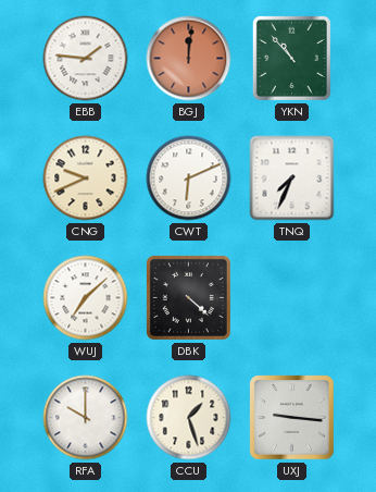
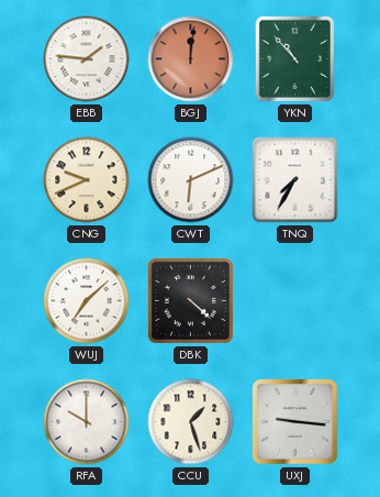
TNQ: 7:34 -> 7:35
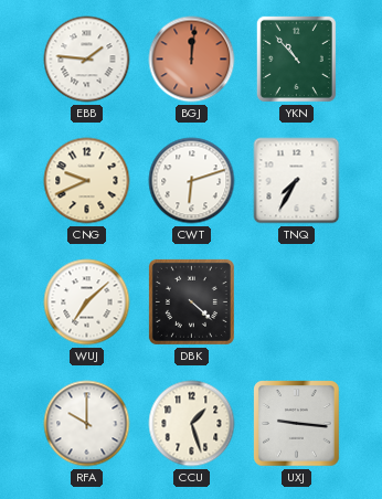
CWT: 6:11 -> 6:12
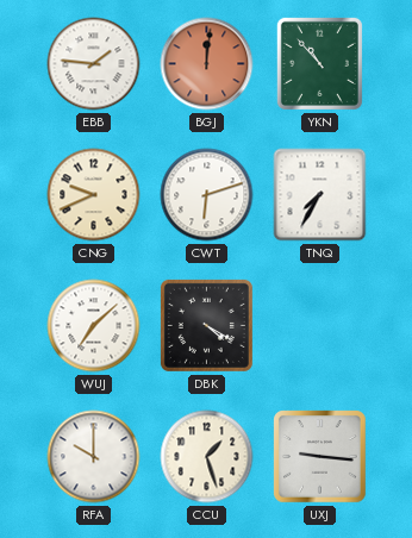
DBK: 4:22 -> 4:20
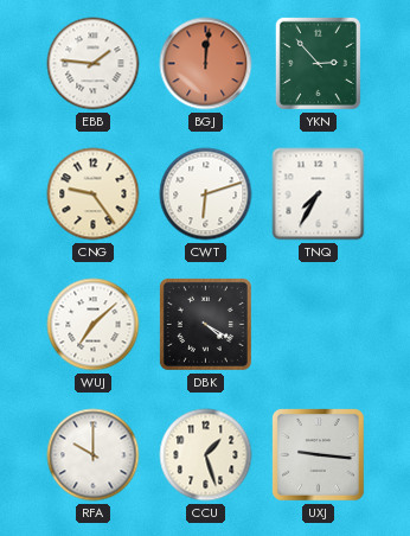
YKN: 10:53 -> 2:53
CNG: 9:41 -> 9:24
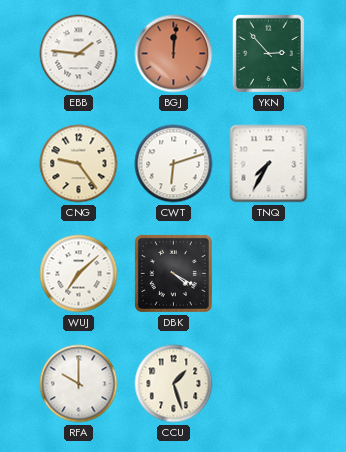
UXJ: 9:16 -> none
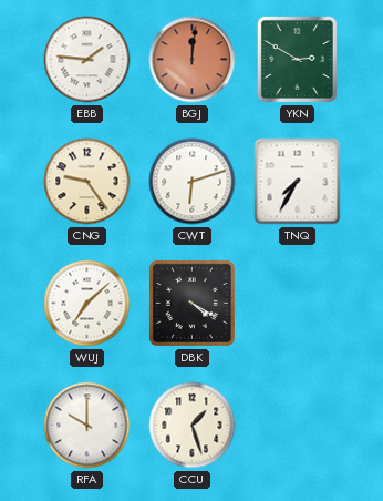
YKN: 2:53 -> 2:50
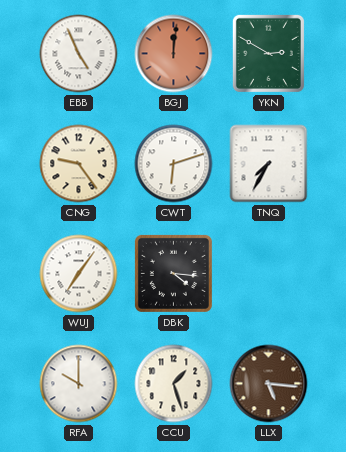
EBB: 1:46 -> 4:56
WUJ: 7:08 -> 7:06
DBK: 4:20 -> 4:16
LLX: none -> 5:16
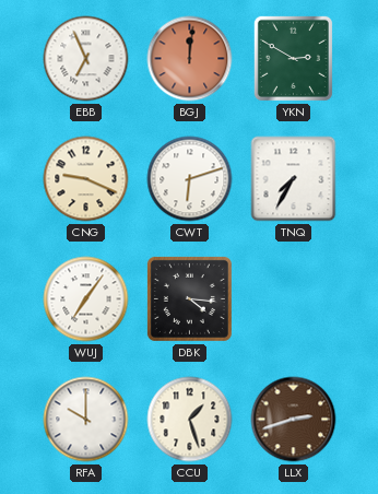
EBB: 4:56 -> 6:56
CNG: 9:24 -> 9:19
LLX: 5:16 -> 2:42
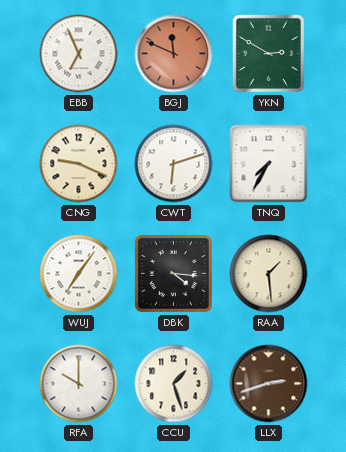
BGJ: 12:01 -> 11:49
RAA: none -> 1:29
